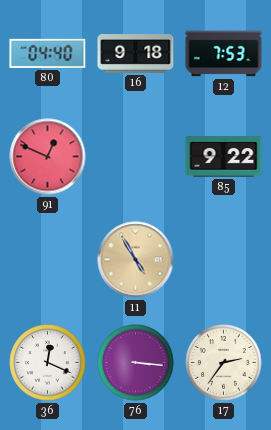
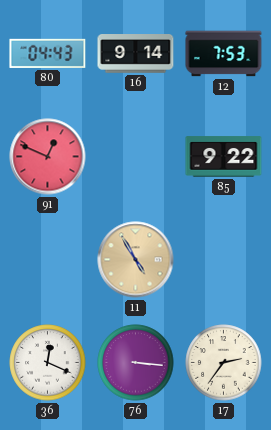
80: 04:40 -> 04:43
16: 9:18 -> 9:14
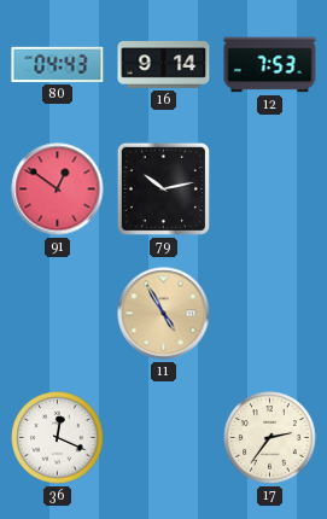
91: 12:49 -> 12:51
79: none -> 10:13
85: 9:22 -> none
76: 3:16 -> none
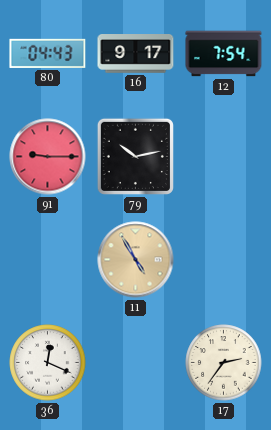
16: 9:14 -> 9:17
12: 7:53 -> 7:54
91: 12:51 -> 9:15
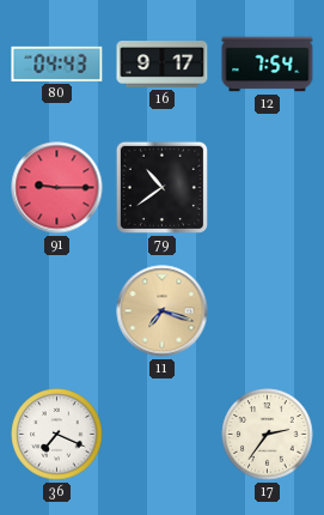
79: 10:13 -> 10:39
11: 4:55 -> 7:18
36: 12:19 -> 7:19
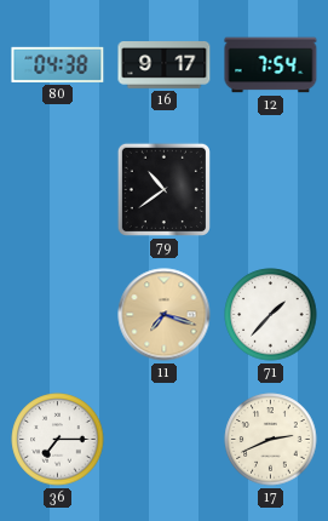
80: 04:43 -> 04:38
91: 9:15 -> none
71: none -> 1:37
36: 7:19 -> 7:15
17: 2:36 -> 2:41
